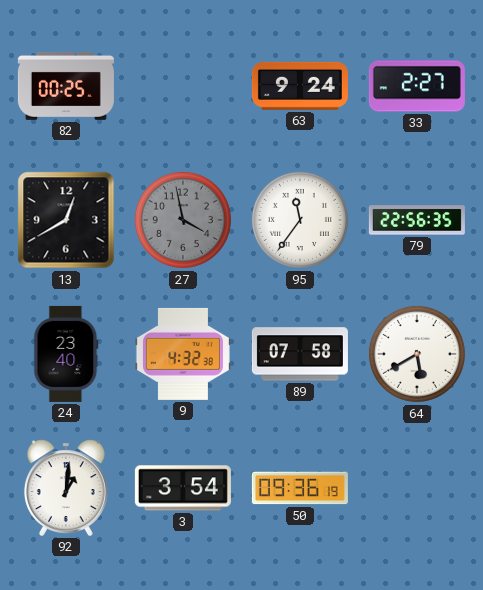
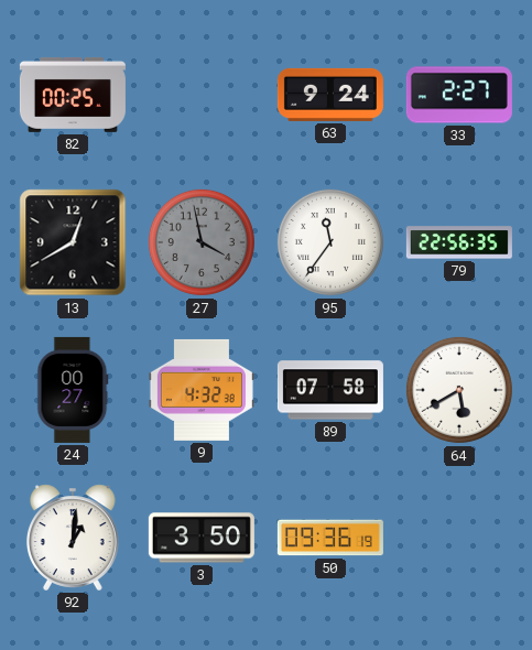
24: 23:40 -> 00:27
3: 3:54 -> 3:50
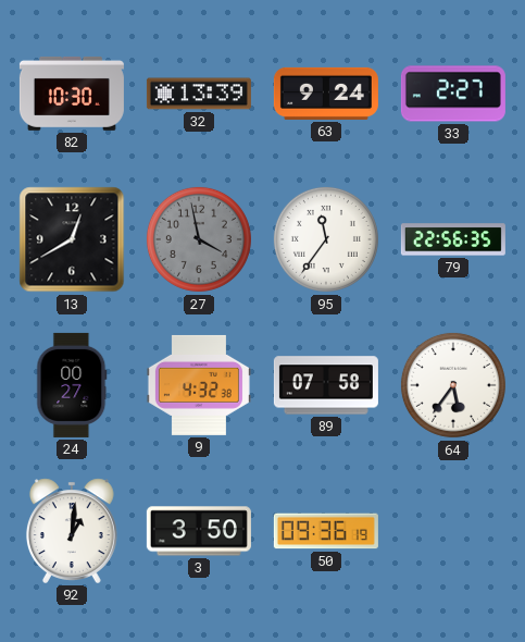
82: 00:25 -> 10:30
32: none -> 13:39
64: 5:40 -> 5:36
